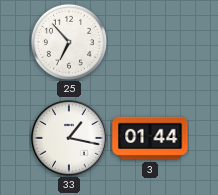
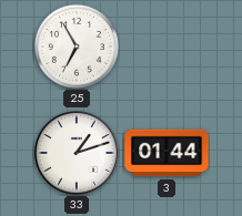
25: 6:53 -> 6:55
33: 1:17 -> 1:12
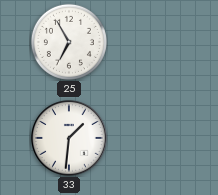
33: 1:12 -> 1:31
3: 01:44 -> none
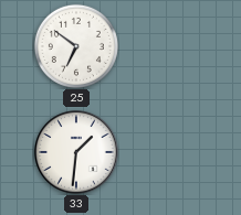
25: 6:55 -> 6:51
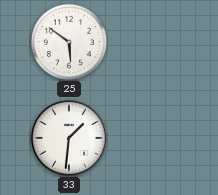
25: 6:51 -> 5:51
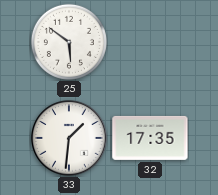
32: none -> 17:35
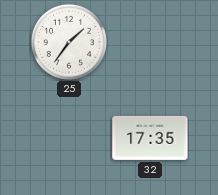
25: 5:51 -> 1:36
33: 1:31 -> none
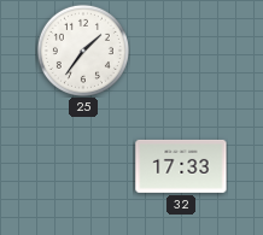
32: 17:35 -> 17:33
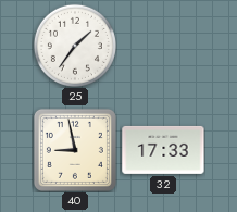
40: none -> 8:58
